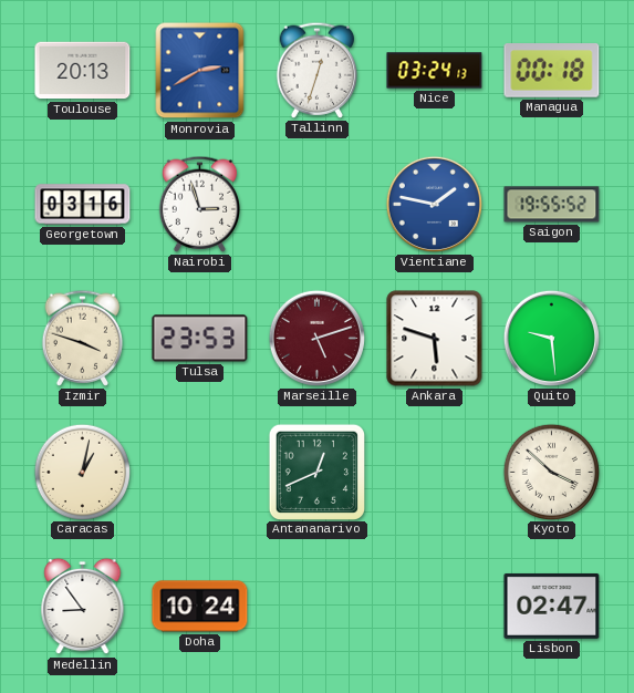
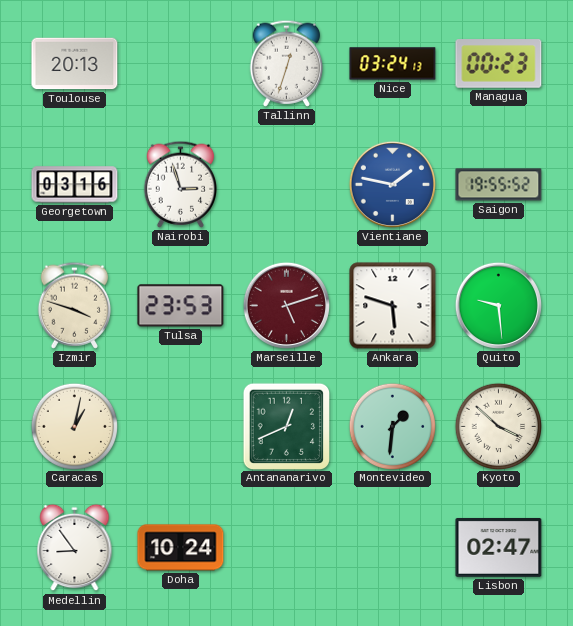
Monrovia: 2:40 -> none
Managua: 00:18 -> 00:23
Montevideo: none -> 1:31
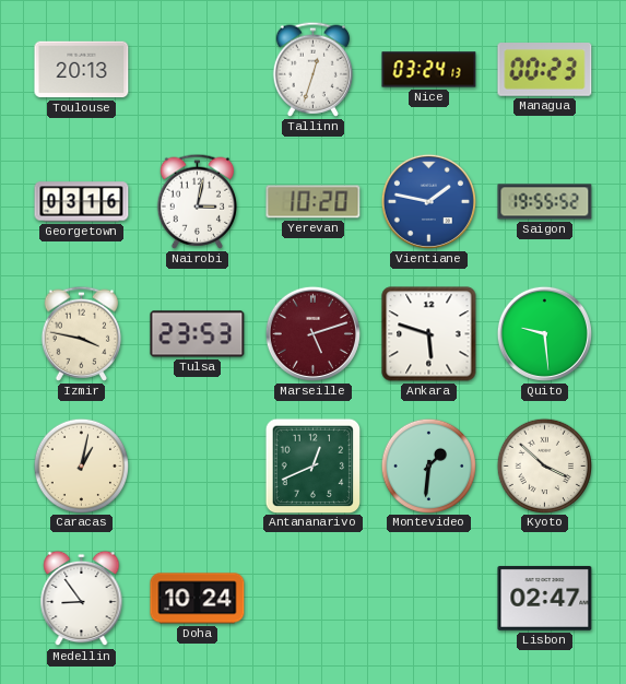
Nairobi: 2:57 -> 3:02
Yerevan: none -> 10:20
Izmir: 3:48 -> 3:47
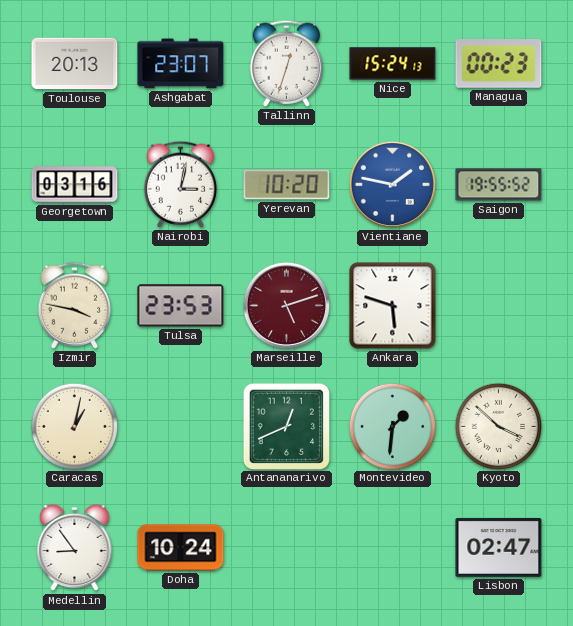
Ashgabat: none -> 23:07
Nice: 03:24 -> 15:24
Quito: 9:29 -> none
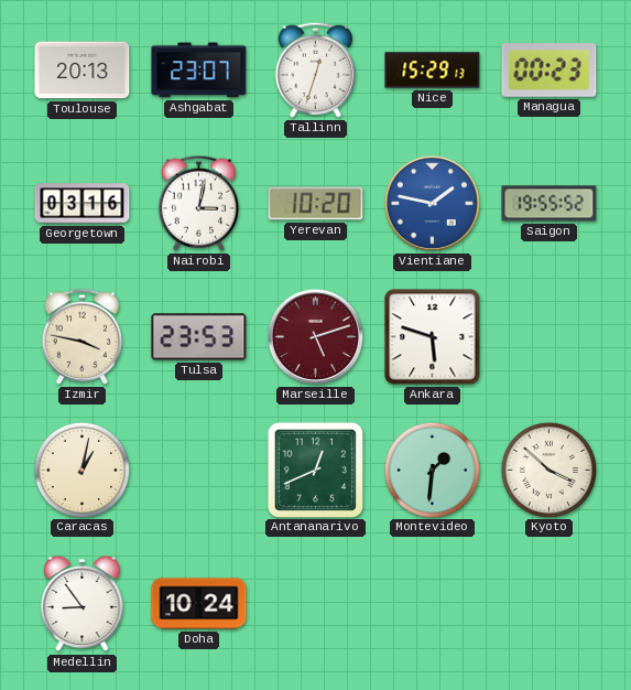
Nice: 15:24 -> 15:29
Lisbon: 02:47 -> none
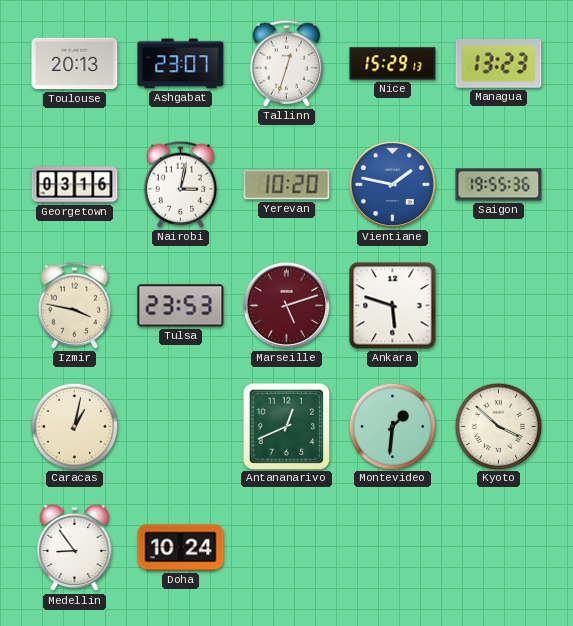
Managua: 00:23 -> 13:23
Saigon: 19:55:52 -> 19:55:36
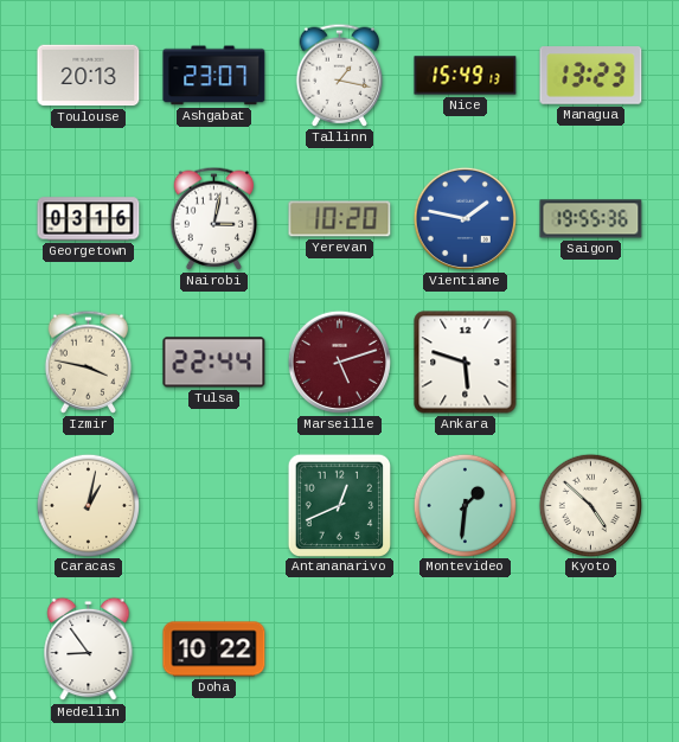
Tallinn: 12:33 -> 1:17
Nice: 15:29 -> 15:49
Tulsa: 23:53 -> 22:44
Kyoto: 3:52 -> 4:52
Doha: 10:24 -> 10:22
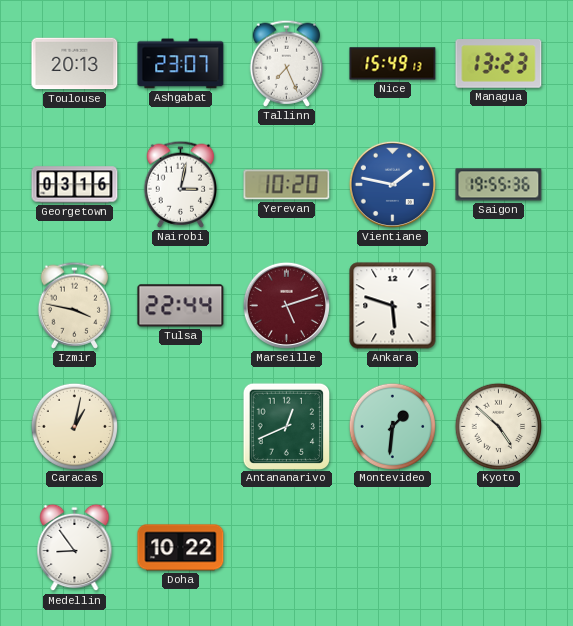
Tallinn: 1:17 -> 7:26
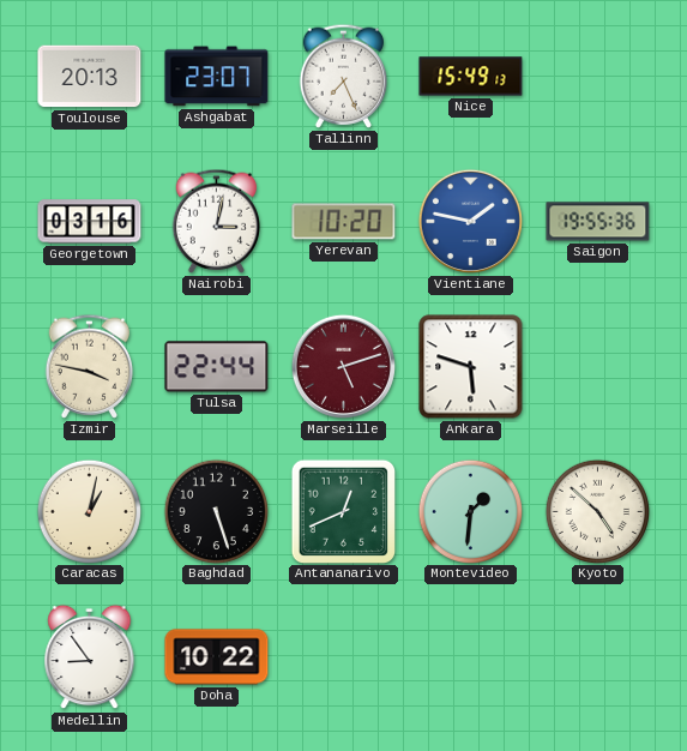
Managua: 13:23 -> none
Baghdad: none -> 5:27
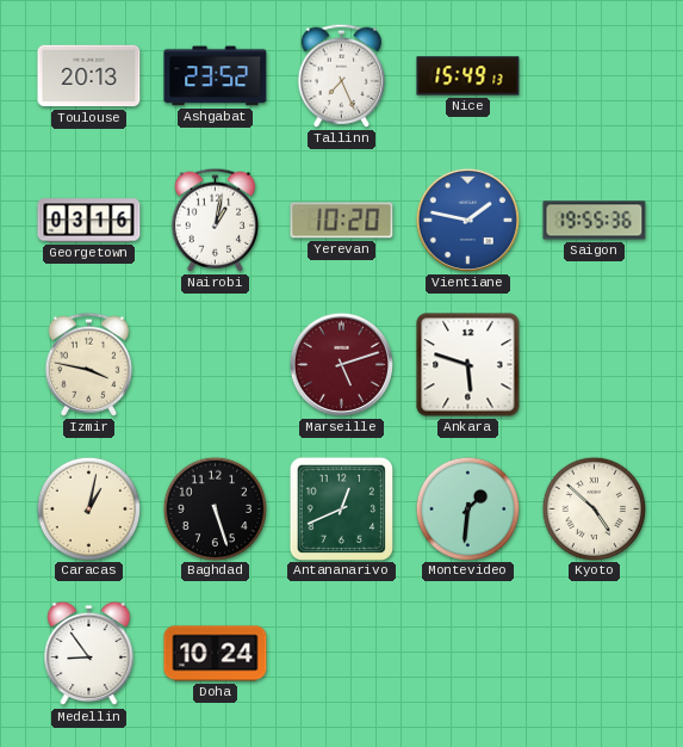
Ashgabat: 23:07 -> 23:52
Nairobi: 3:02 -> 1:02
Tulsa: 22:44 -> none
Doha: 10:22 -> 10:24
